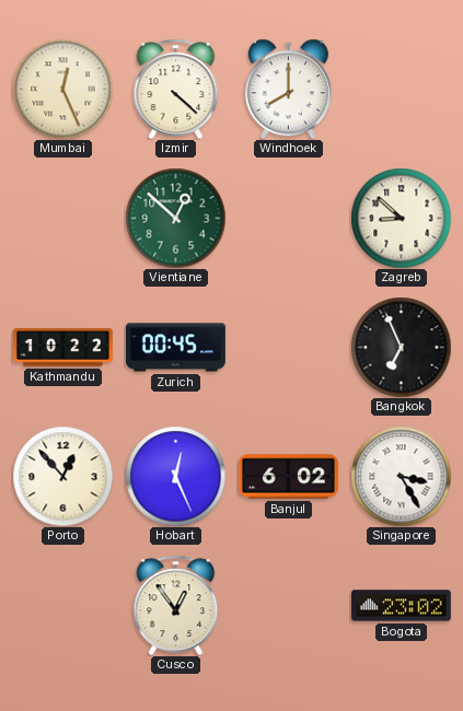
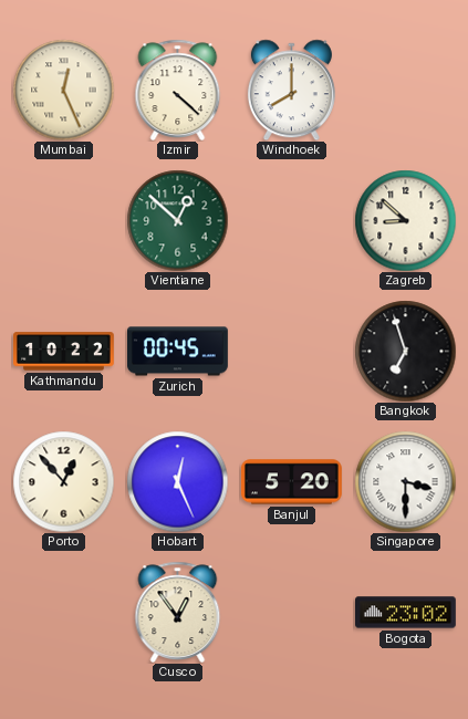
Bangkok: 6:56 -> 6:57
Banjul: 6:02 -> 5:20
Singapore: 3:25 -> 3:30
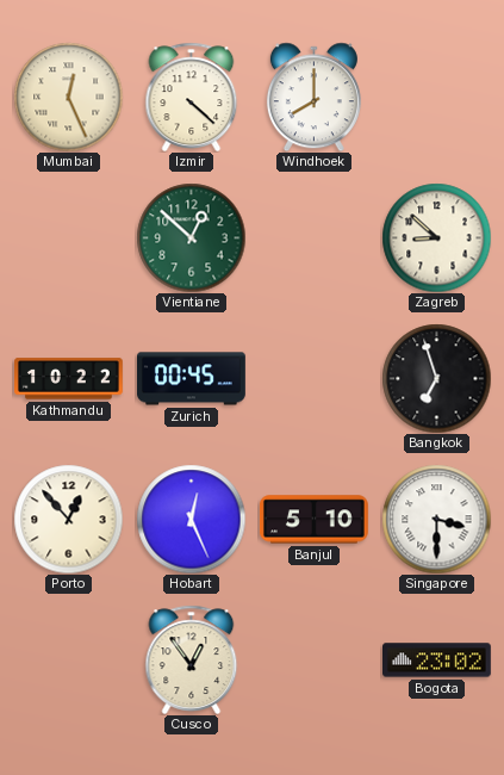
Banjul: 5:20 -> 5:10
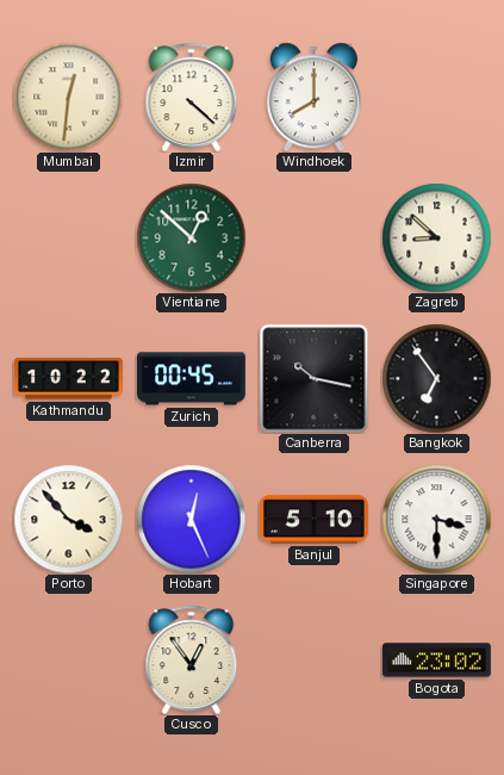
Mumbai: 12:26 -> 12:31
Canberra: none -> 10:17
Bangkok: 6:57 -> 6:54
Porto: 12:53 -> 3:53
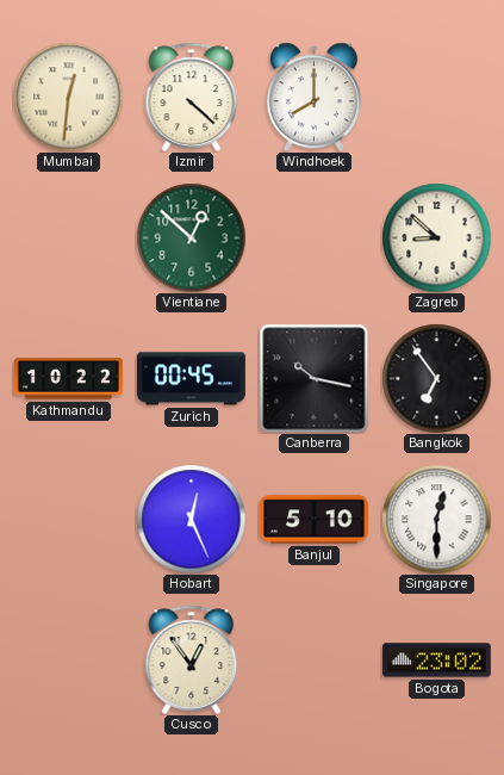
Porto: 3:53 -> none
Singapore: 3:30 -> 12:30
